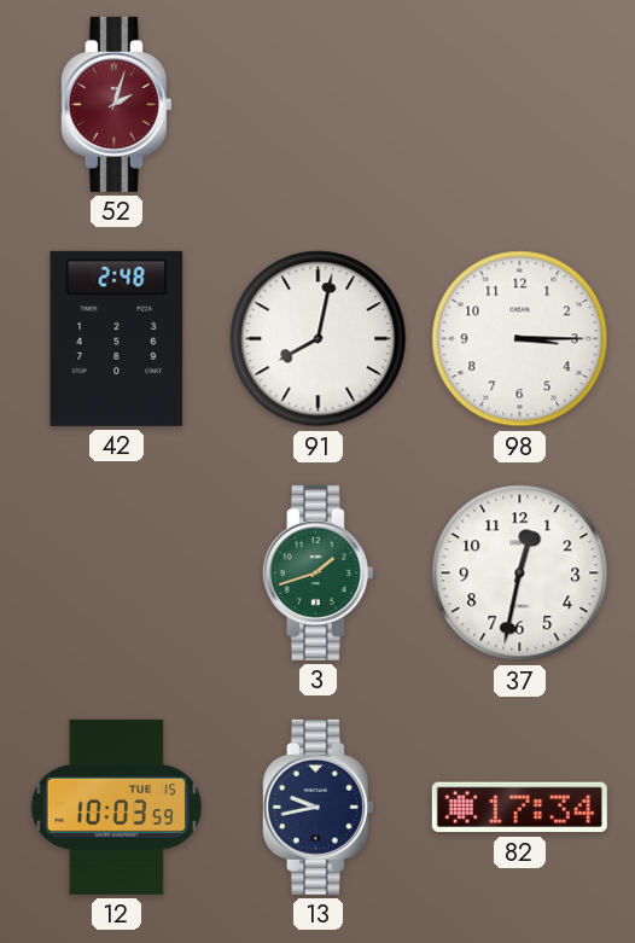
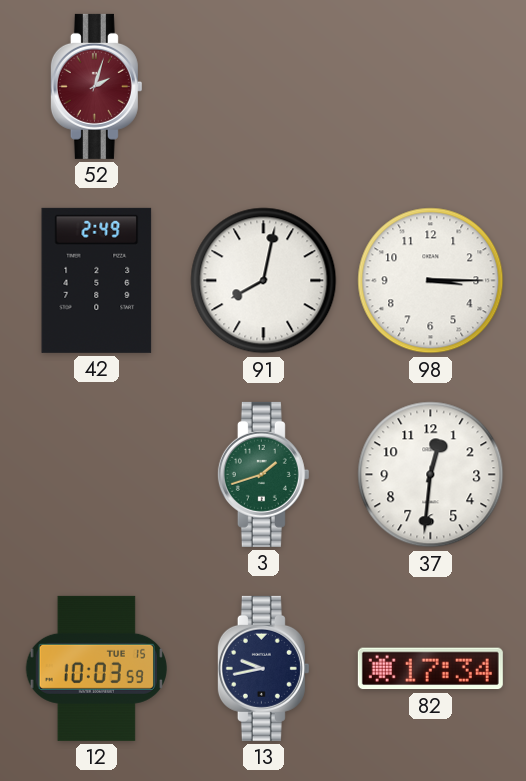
42: 2:48 -> 2:49
37: 12:32 -> 12:31
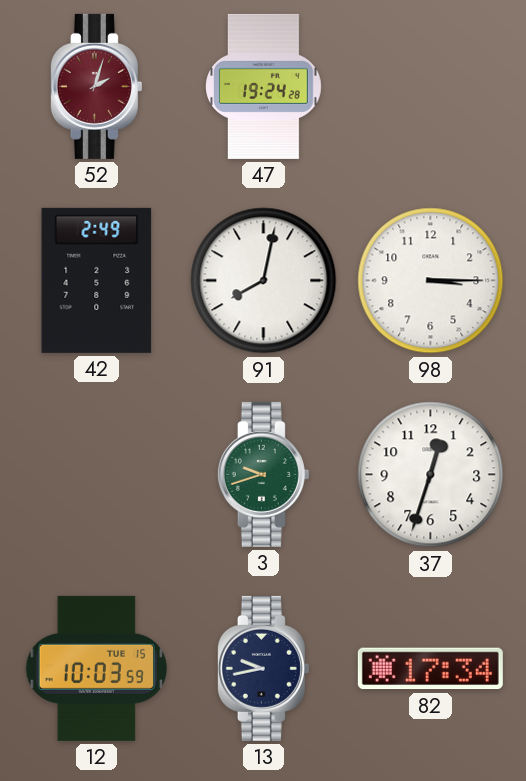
47: none -> 19:24
3: 1:42 -> 9:42
37: 12:31 -> 12:33
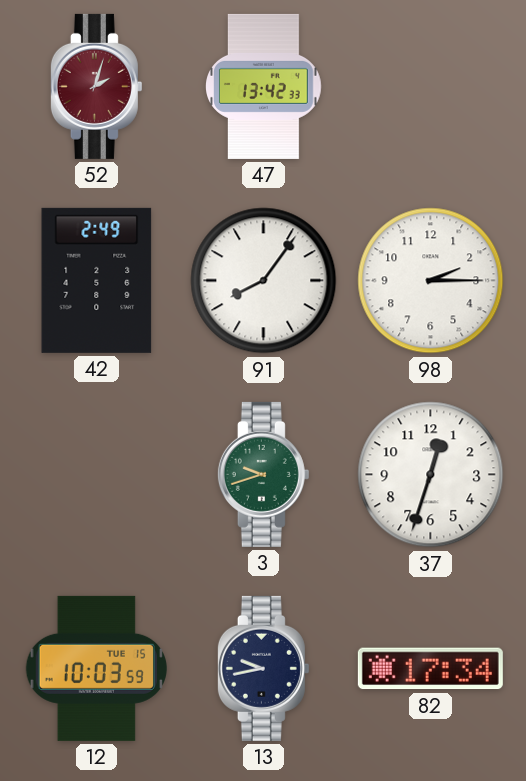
47: 19:24 -> 13:42
91: 8:02 -> 8:06
98: 3:15 -> 2:15
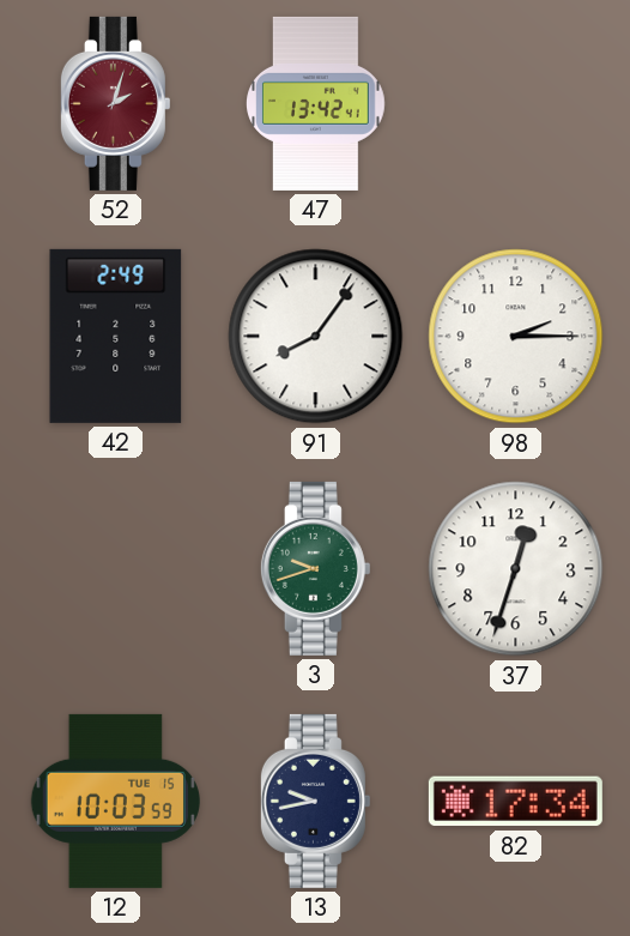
47: 13:42:33 -> 13:42:41
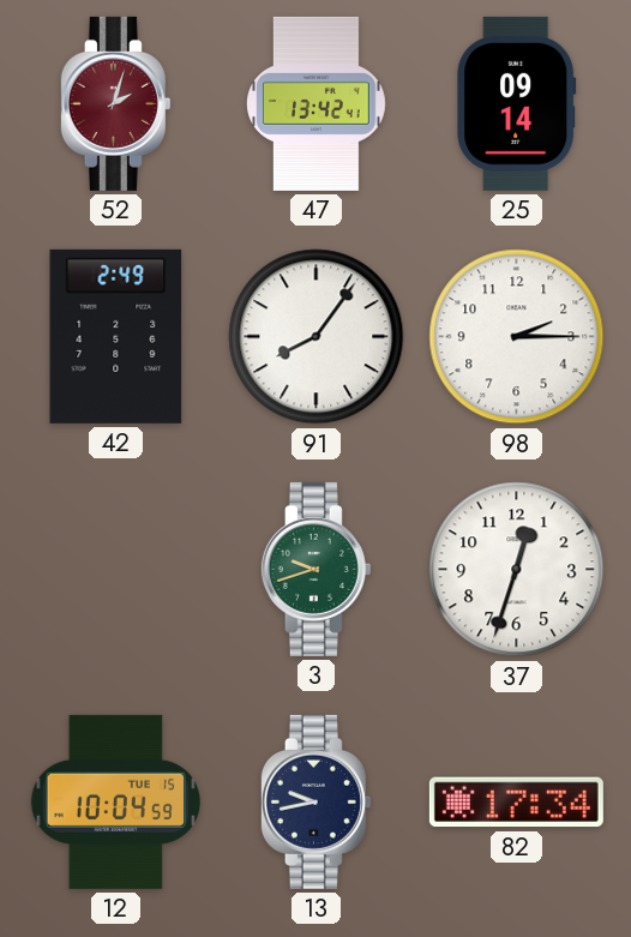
25: none -> 09:14
12: 10:03 -> 10:04
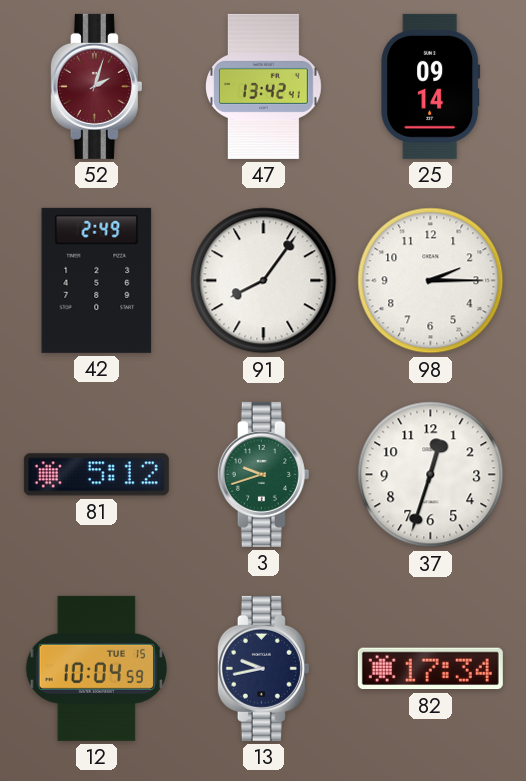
81: none -> 5:12
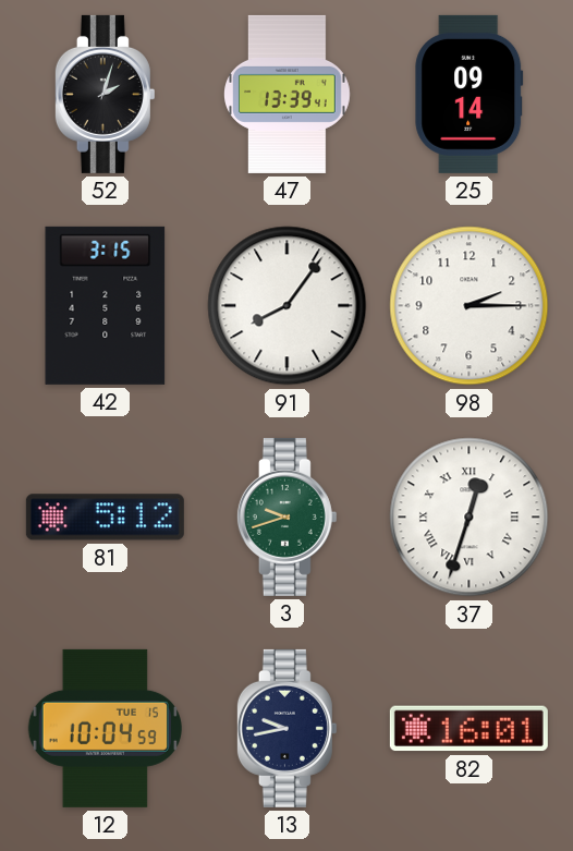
52 dial: burgundy -> black
47: 13:42 -> 13:39
42: 2:49 -> 3:15
37 numerals: Arabic -> Roman
82: 17:34 -> 16:01
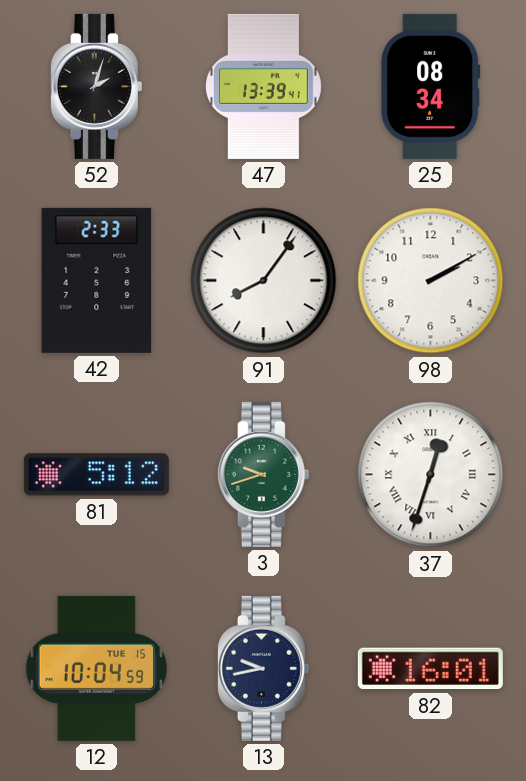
25: 09:14 -> 08:34
42: 3:15 -> 2:33
98: 2:15 -> 2:10
